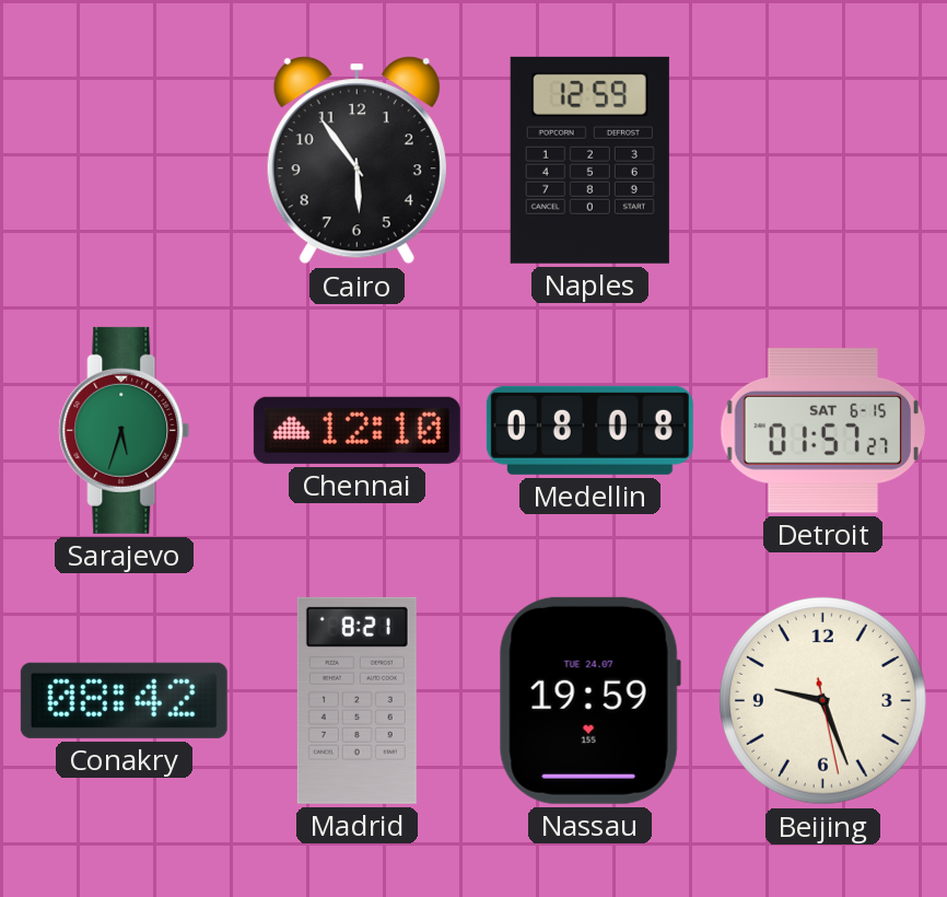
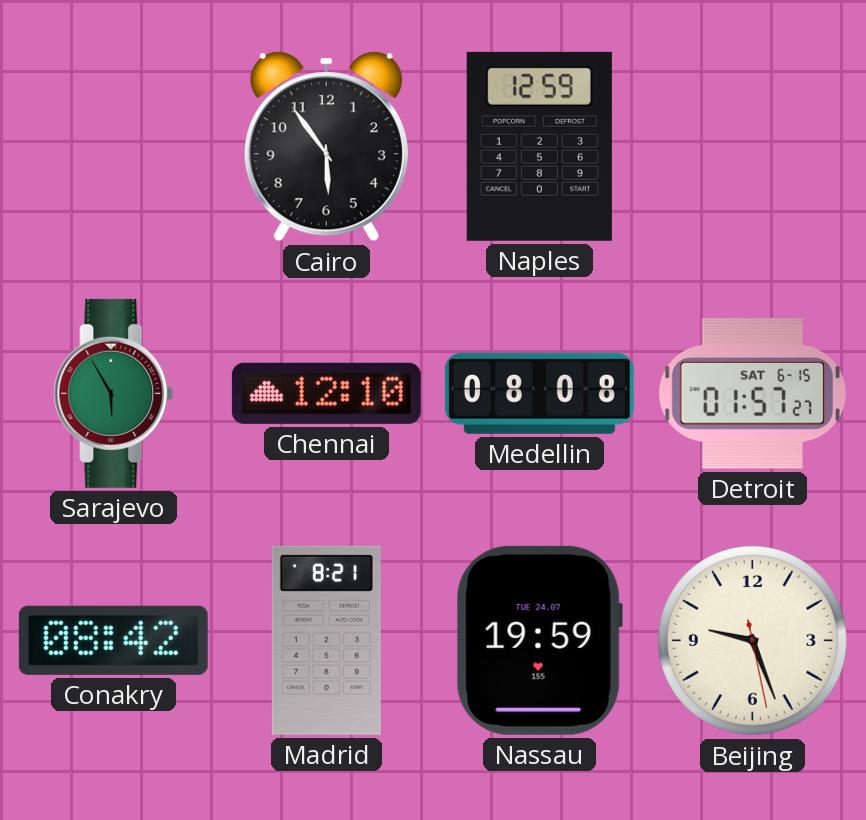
Sarajevo: 5:33 -> 5:55
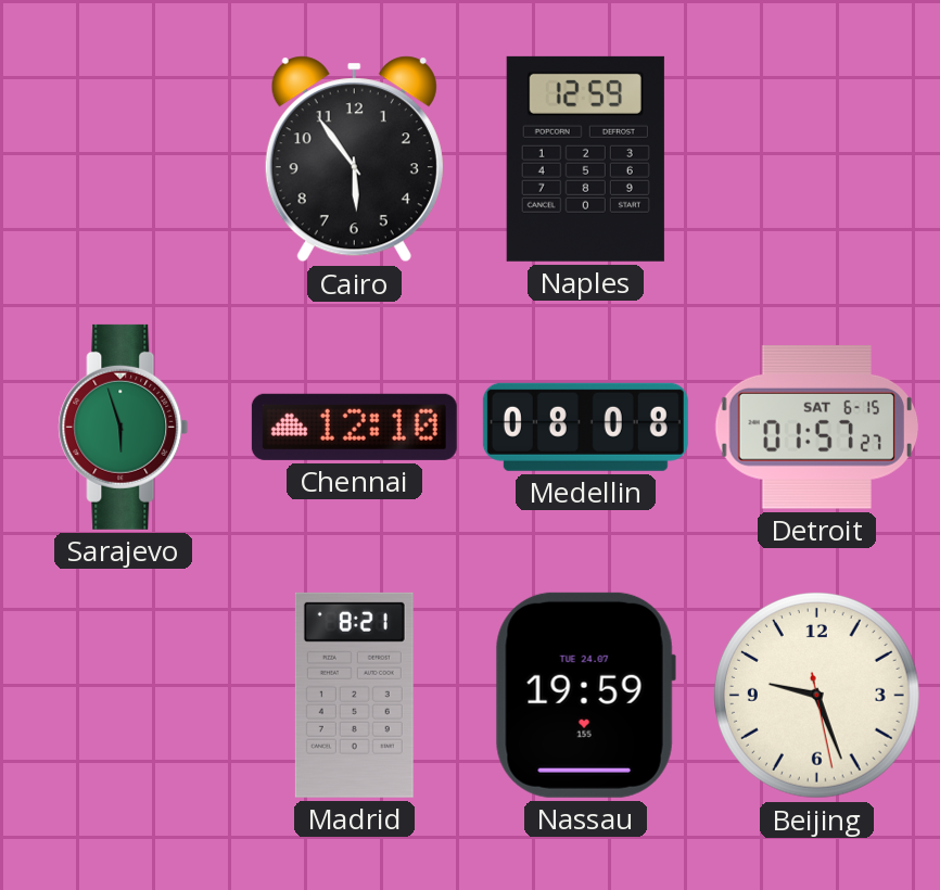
Sarajevo: 5:55 -> 5:57
Conakry: 08:42 -> none
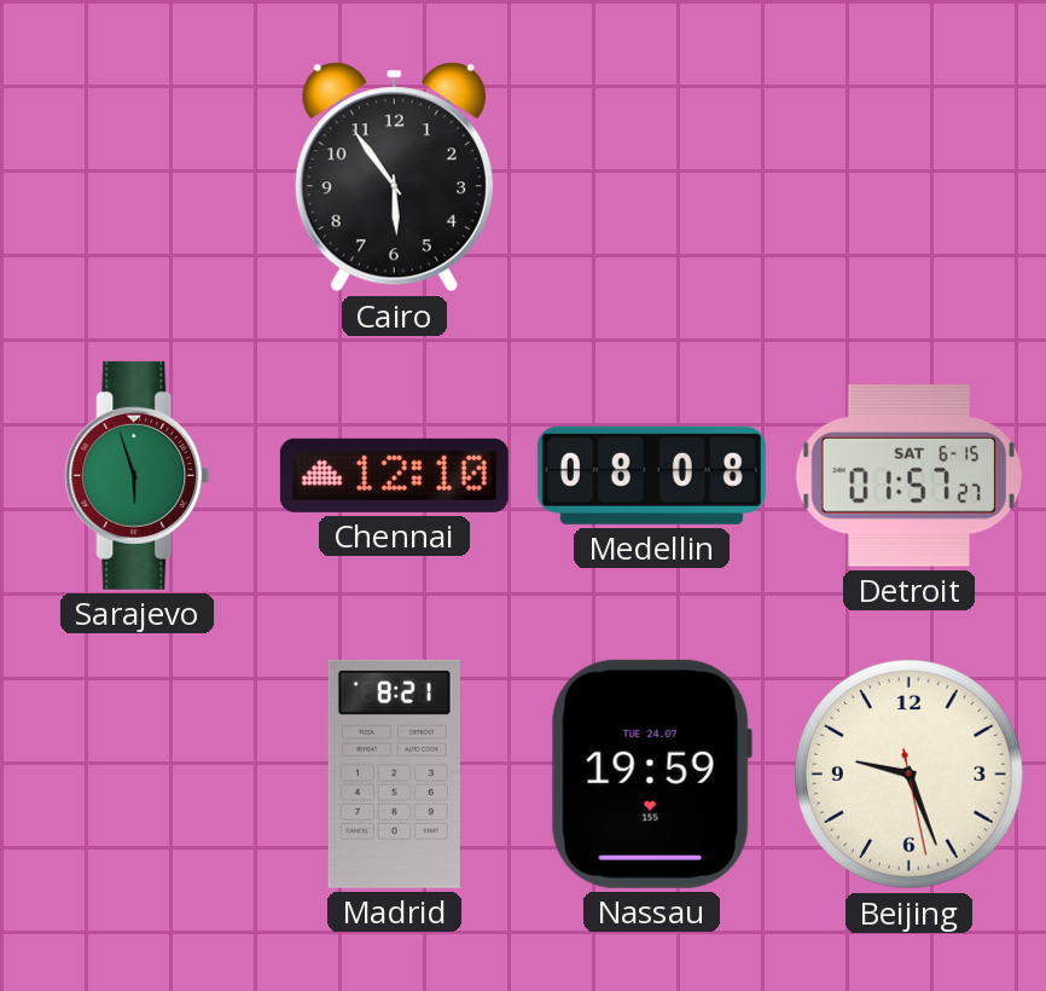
Naples: 12:59 -> none
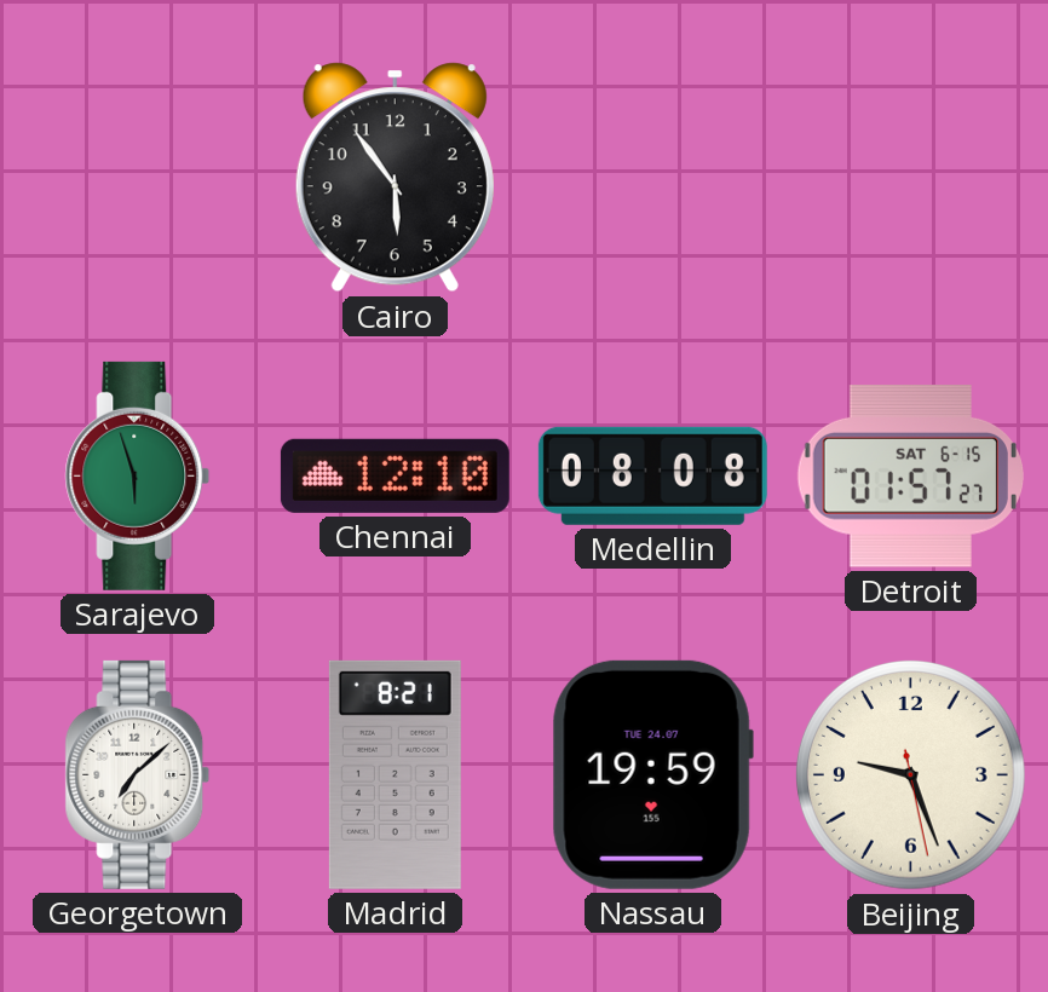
Georgetown: none -> 7:08
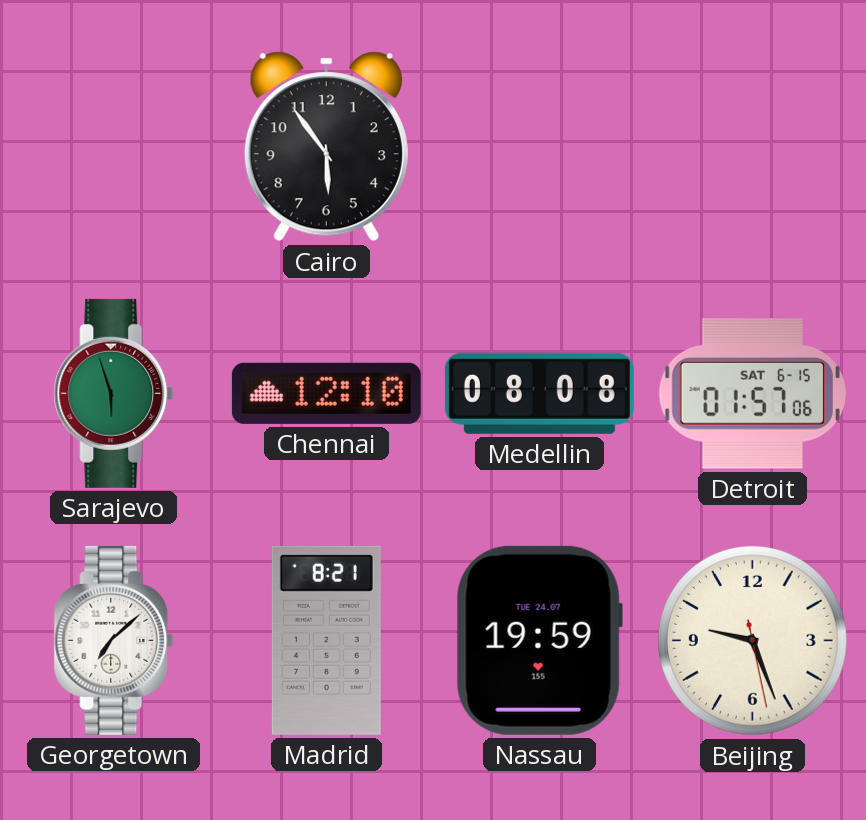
Detroit: 01:57:27 -> 01:57:06
